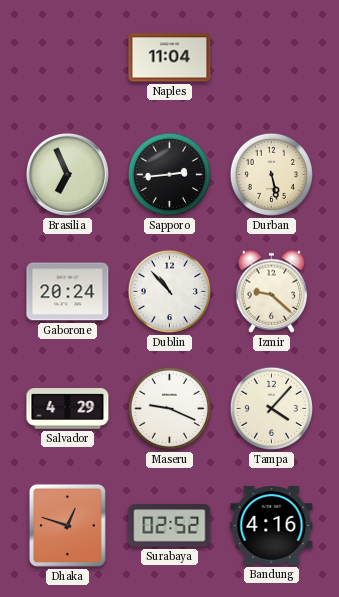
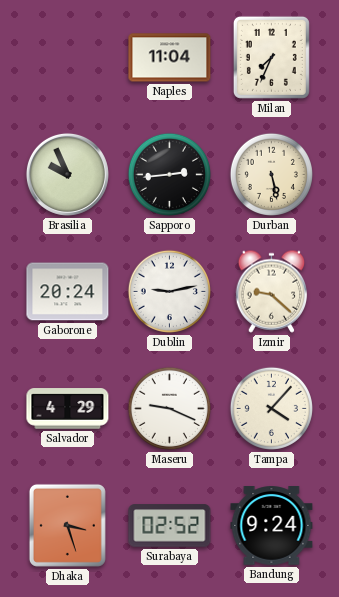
Milan: none -> 7:34
Brasilia: 6:56 -> 9:56
Dublin: 10:53 -> 9:13
Dhaka: 12:48 -> 3:27
Bandung: 4:16 -> 9:24
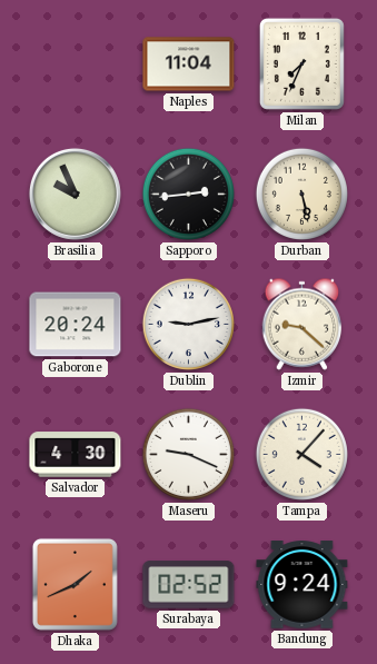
Salvador: 4:29 -> 4:30
Dhaka: 3:27 -> 1:41
